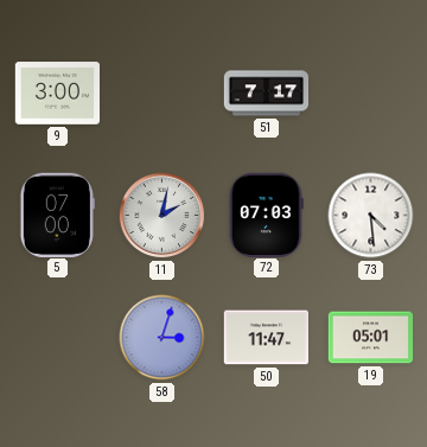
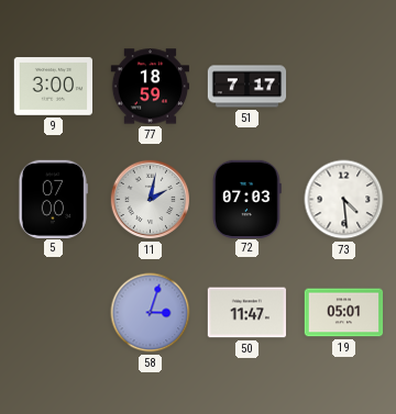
77: none -> 18:59
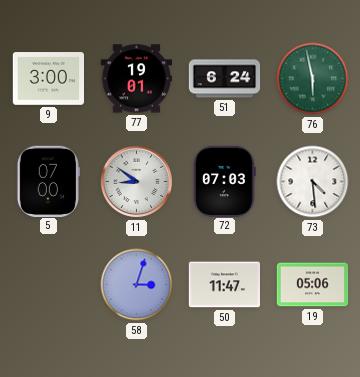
77: 18:59 -> 19:01
51: 7:17 -> 6:24
76: none -> 5:58
11: 2:02 -> 8:51
19: 05:01 -> 05:06
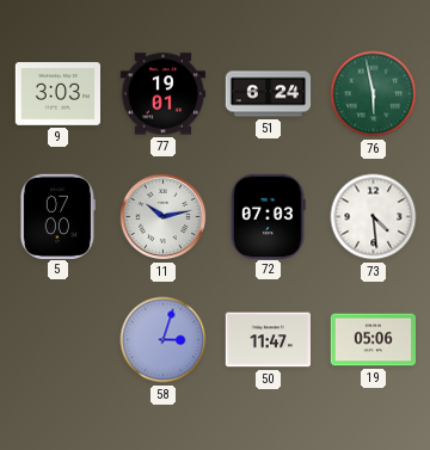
9: 3:00 -> 3:03
11: 8:51 -> 10:13
